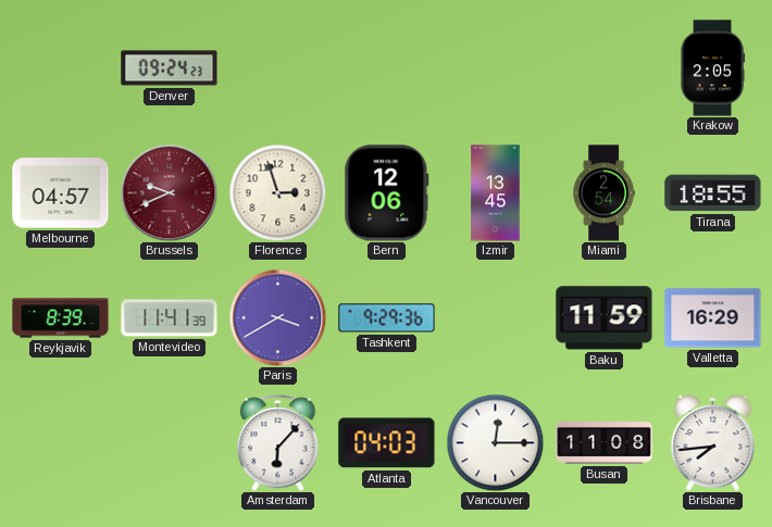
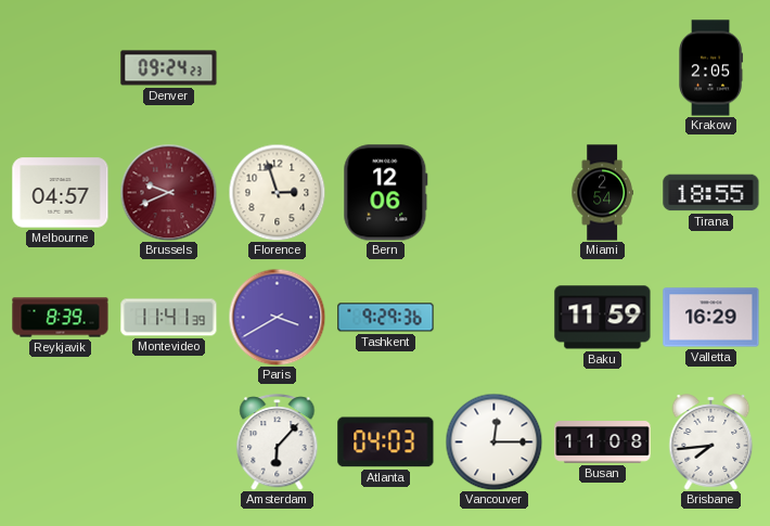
Izmir: 13:45 -> none
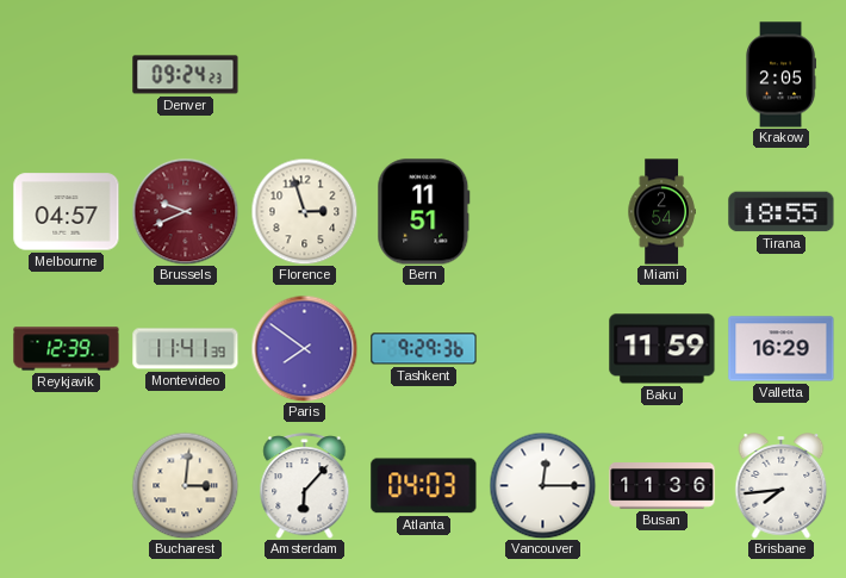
Bern: 12:06 -> 11:51
Reykjavik: 8:39 -> 12:39
Paris: 3:40 -> 7:51
Bucharest: none -> 3:01
Busan: 11:08 -> 11:36
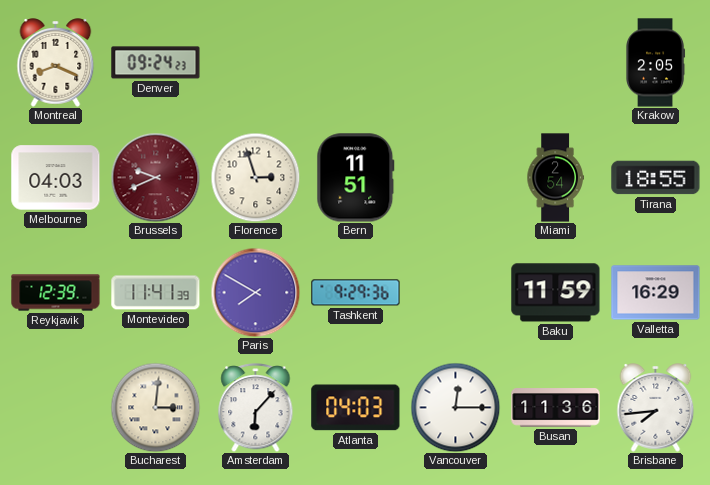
Montreal: none -> 8:19
Melbourne: 04:57 -> 04:03
Paris: 7:51 -> 7:50
